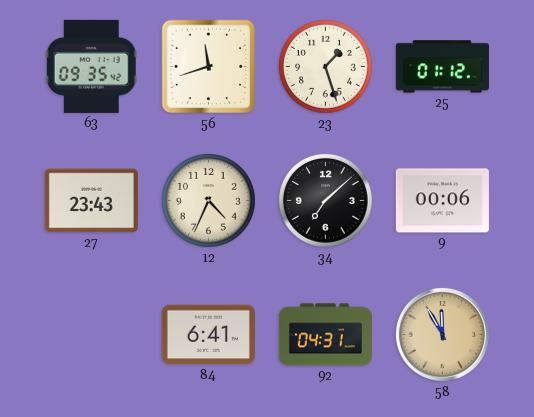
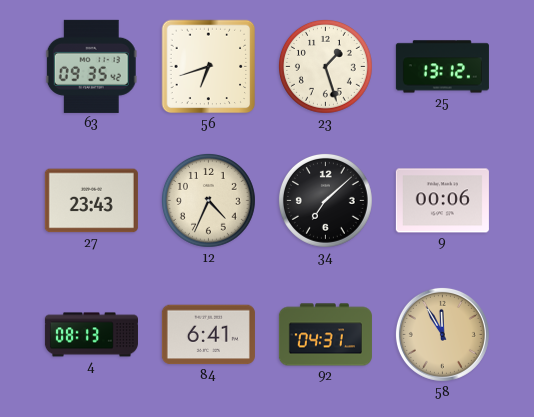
56: 11:42 -> 6:42
25: 01:12 -> 13:12
4: none -> 08:13
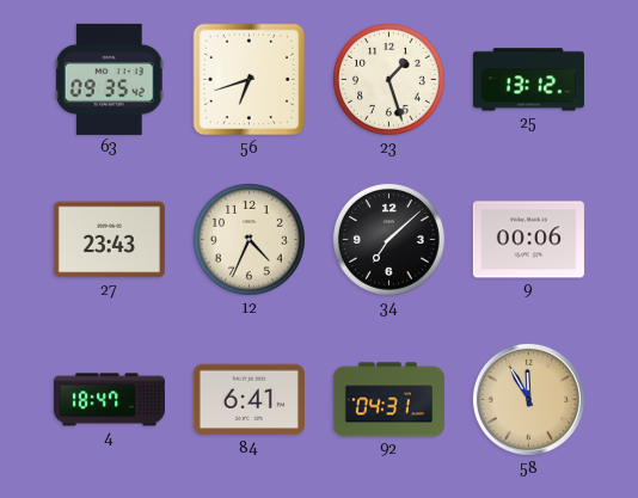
4: 08:13 -> 18:47
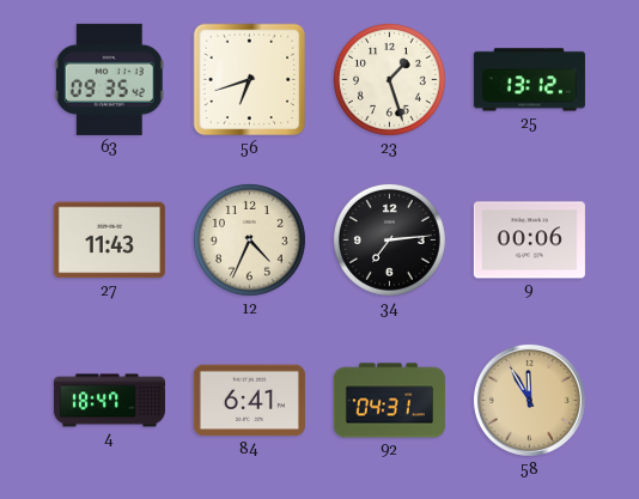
27: 23:43 -> 11:43
34: 7:08 -> 7:14
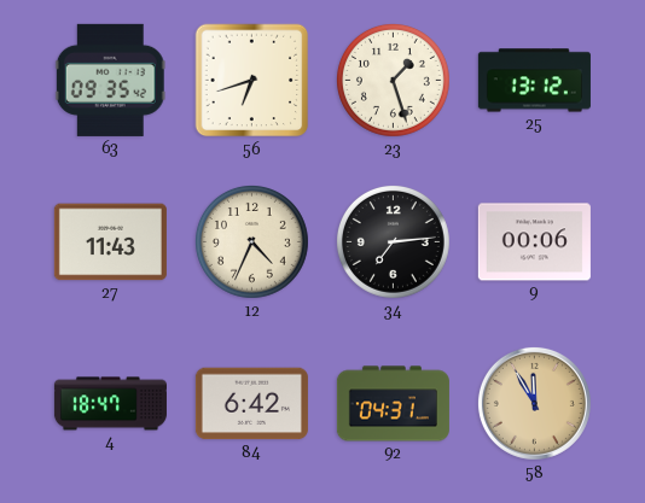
84: 6:41 -> 6:42
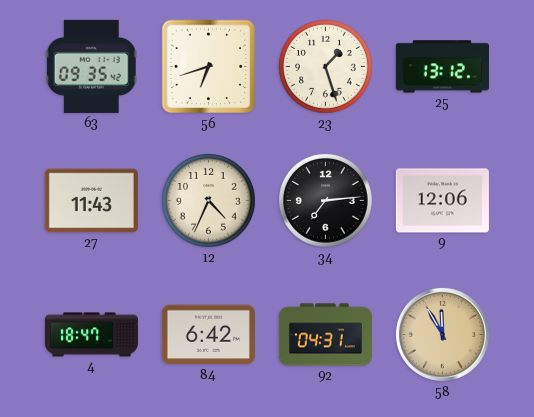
9: 00:06 -> 12:06
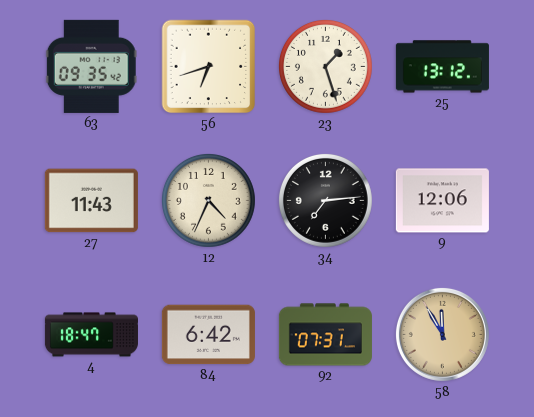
92: 04:31 -> 07:31
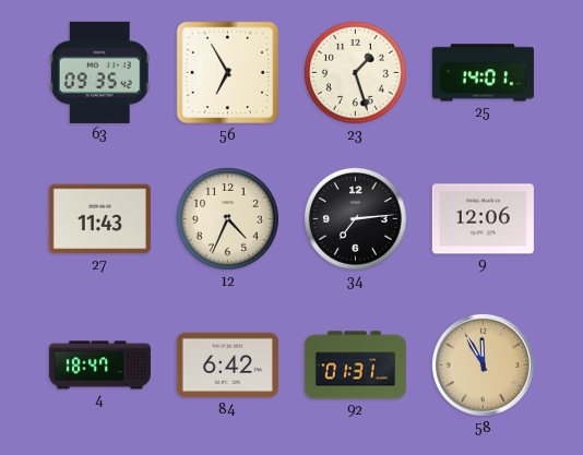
56: 6:42 -> 6:55
25: 13:12 -> 14:01
92: 07:31 -> 01:31
